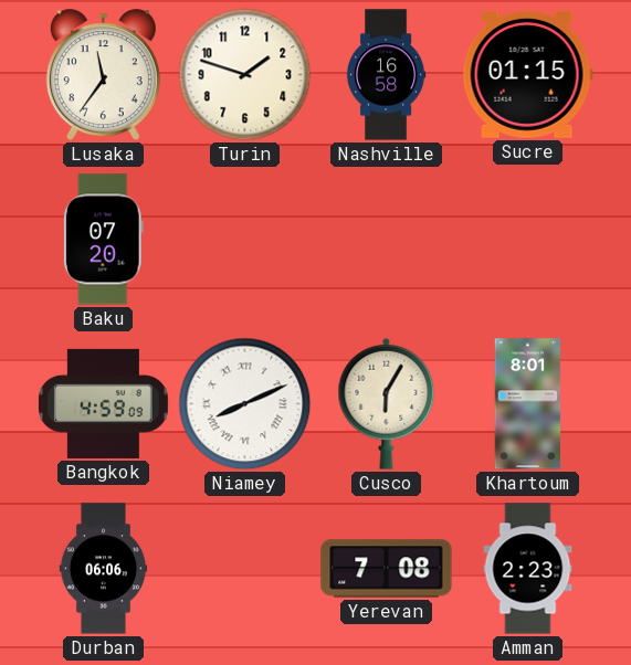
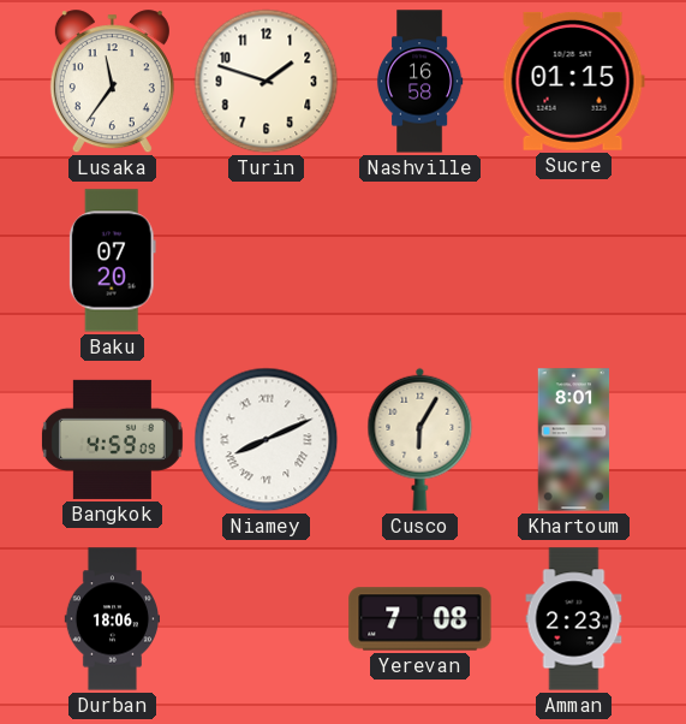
Durban: 06:06 -> 18:06
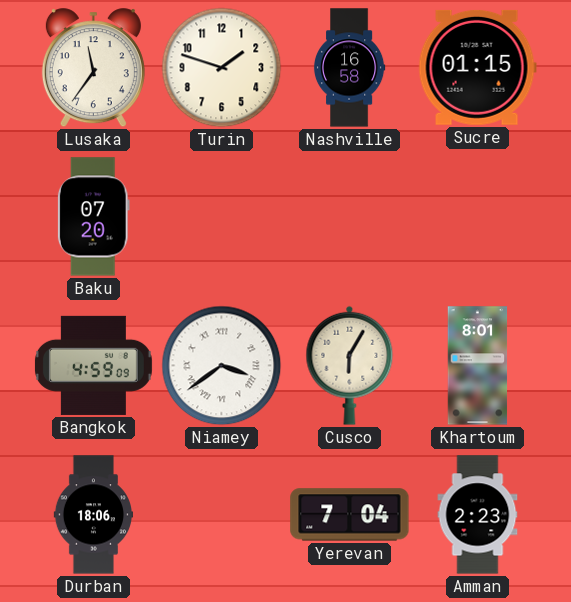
Niamey: 8:11 -> 3:39
Yerevan: 7:08 -> 7:04
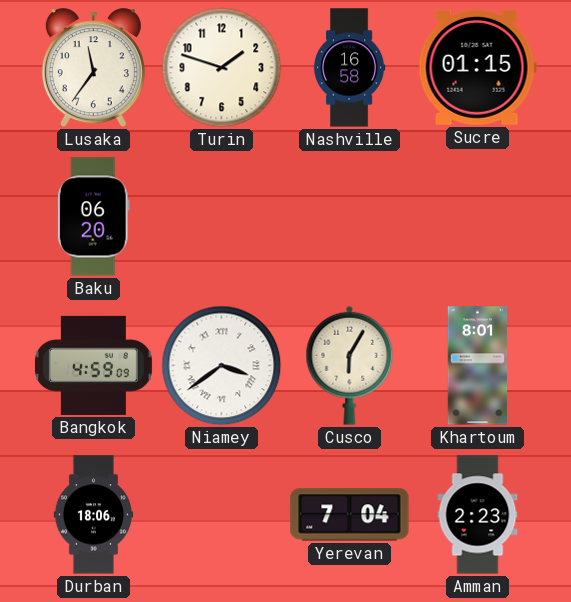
Baku: 07:20 -> 06:20
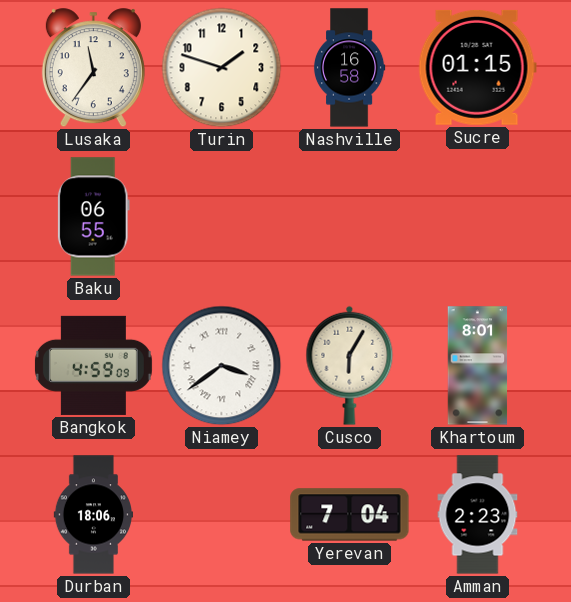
Baku: 06:20 -> 06:55
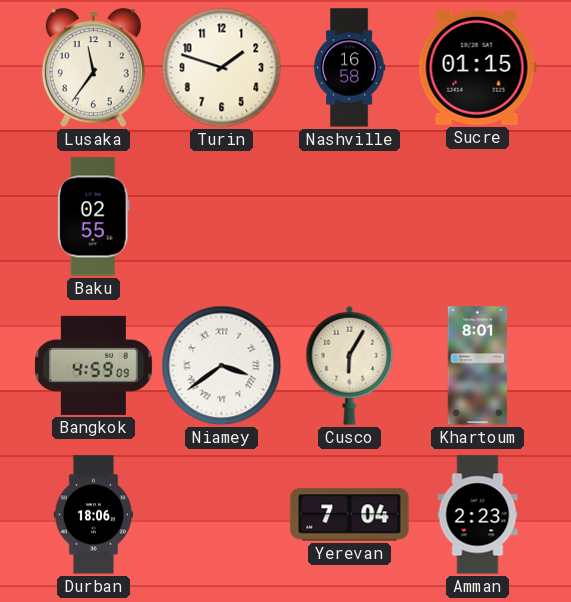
Baku: 06:55 -> 02:55
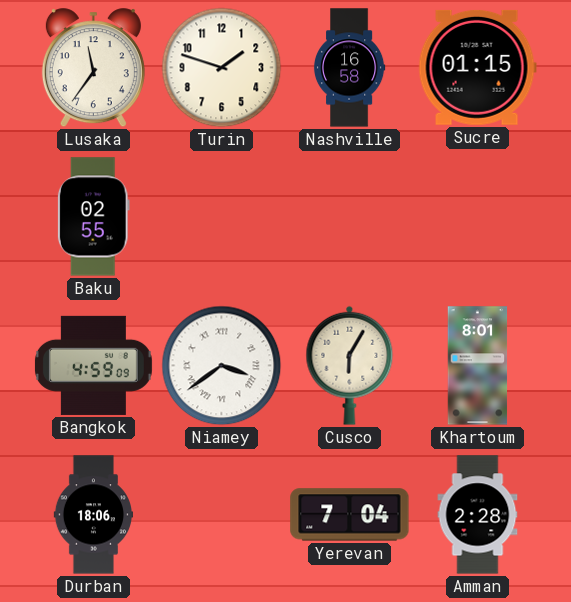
Amman: 2:23 -> 2:28
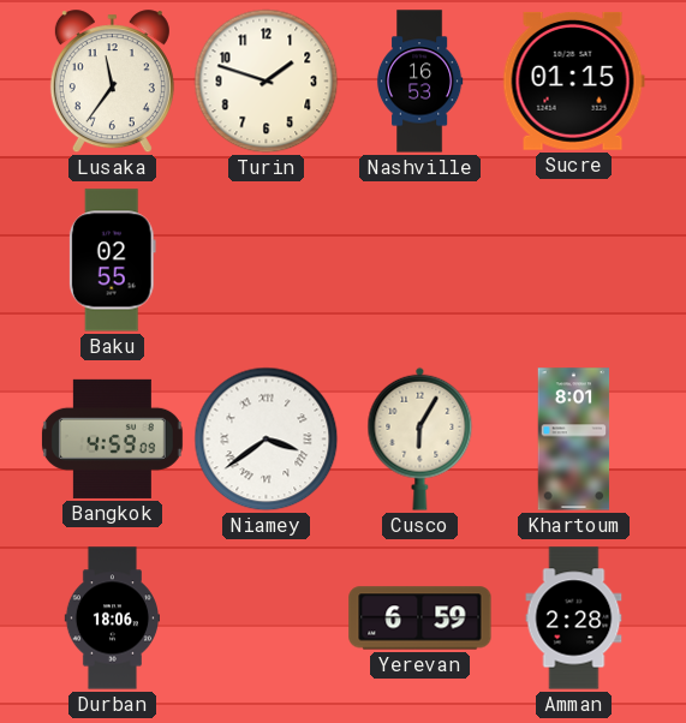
Nashville: 16:58 -> 16:53
Yerevan: 7:04 -> 6:59
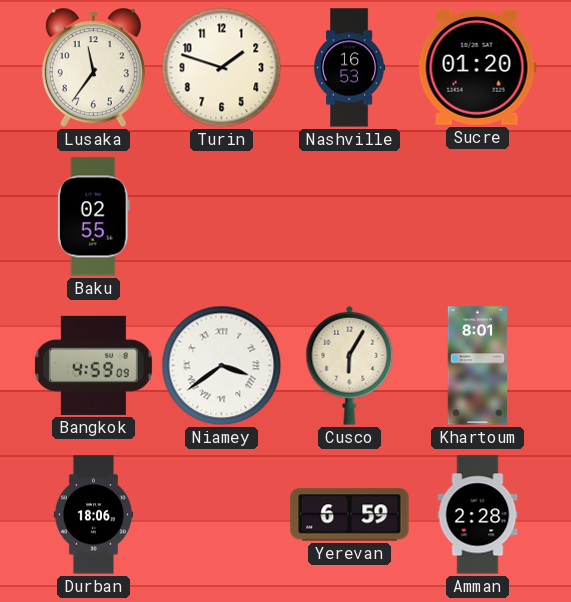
Sucre: 01:15 -> 01:20
